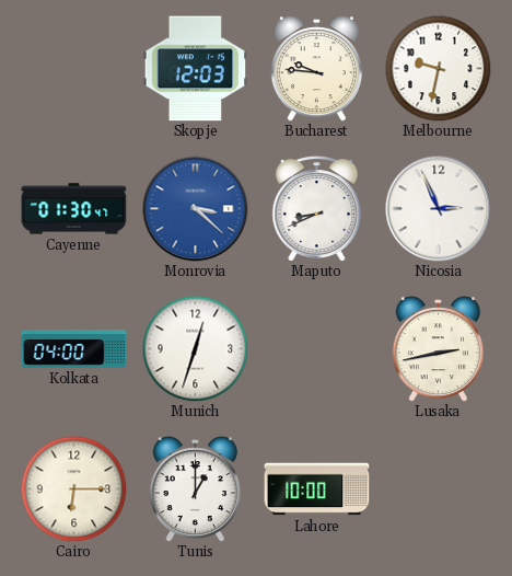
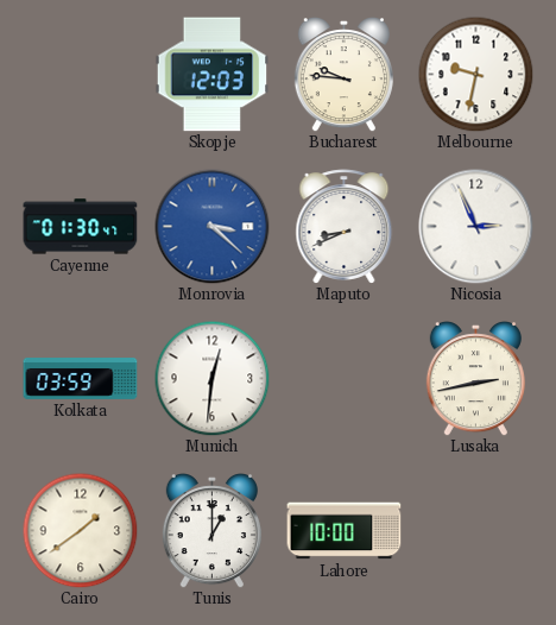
Kolkata: 04:00 -> 03:59
Munich: 12:33 -> 12:31
Cairo: 6:15 -> 1:39
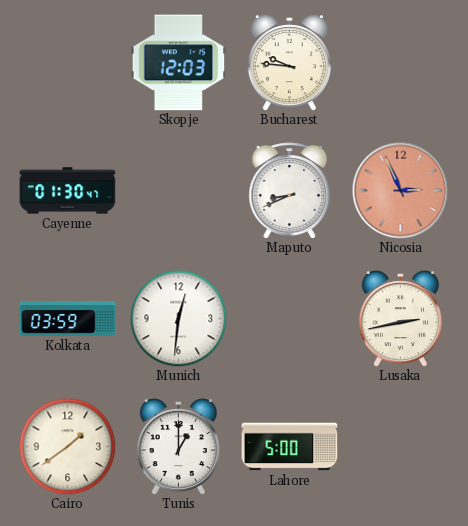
Melbourne: 9:32 -> none
Monrovia: 3:22 -> none
Nicosia dial: white -> salmon
Lahore: 10:00 -> 5:00
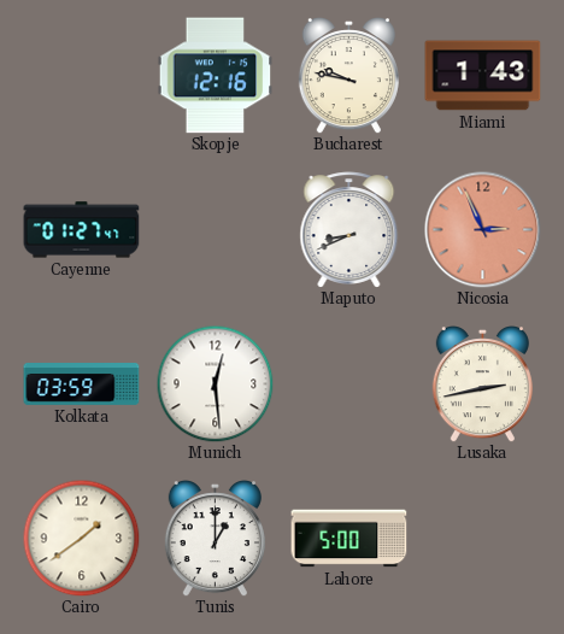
Skopje: 12:03 -> 12:16
Bucharest: 9:46 -> 9:47
Miami: none -> 1:43
Cayenne: 01:30 -> 01:27
Munich: 12:31 -> 12:29
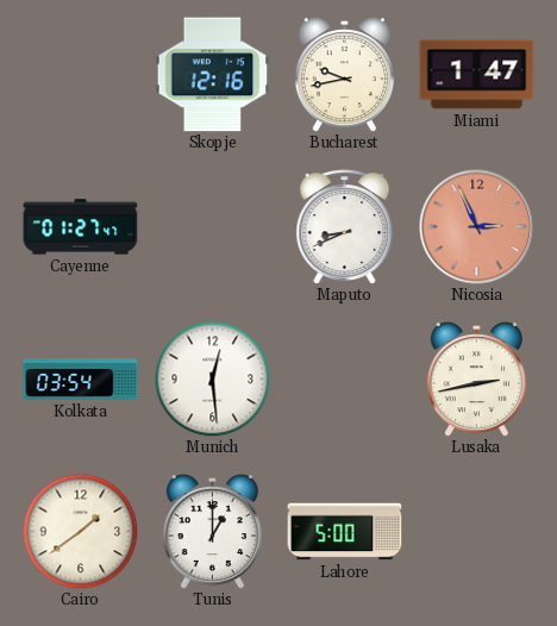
Bucharest: 9:47 -> 9:43
Miami: 1:43 -> 1:47
Kolkata: 03:59 -> 03:54
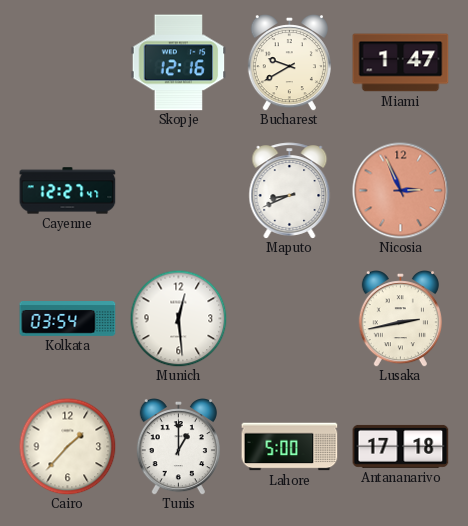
Bucharest: 9:43 -> 9:40
Cayenne: 01:27 -> 12:27
Cairo: 1:39 -> 1:37
Antananarivo: none -> 17:18
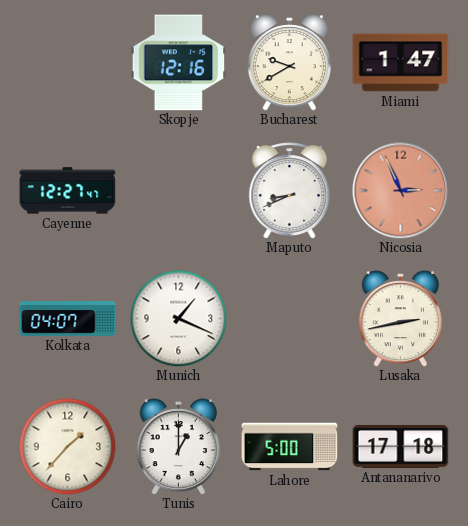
Kolkata: 03:54 -> 04:07
Munich: 12:29 -> 1:19
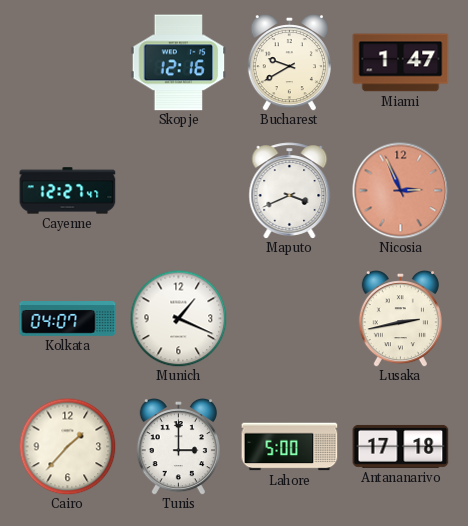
Maputo: 8:41 -> 3:41
Tunis: 1:00 -> 3:00
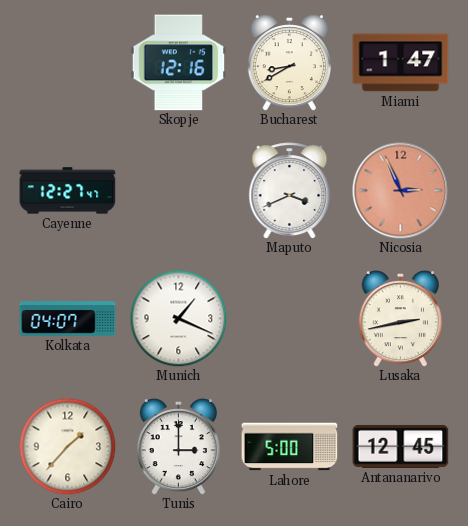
Bucharest: 9:40 -> 8:40
Antananarivo: 17:18 -> 12:45
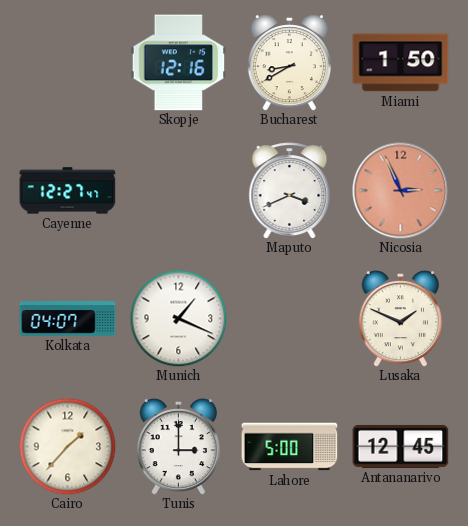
Miami: 1:47 -> 1:50
Lusaka: 2:43 -> 1:49
